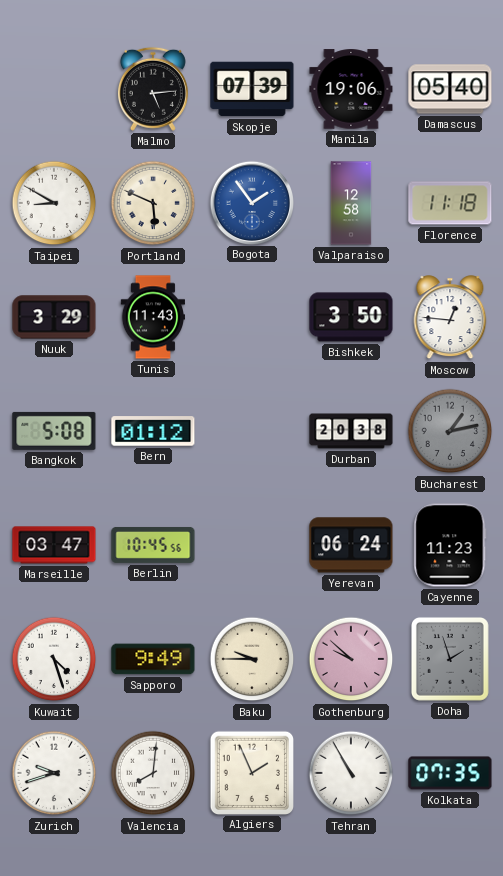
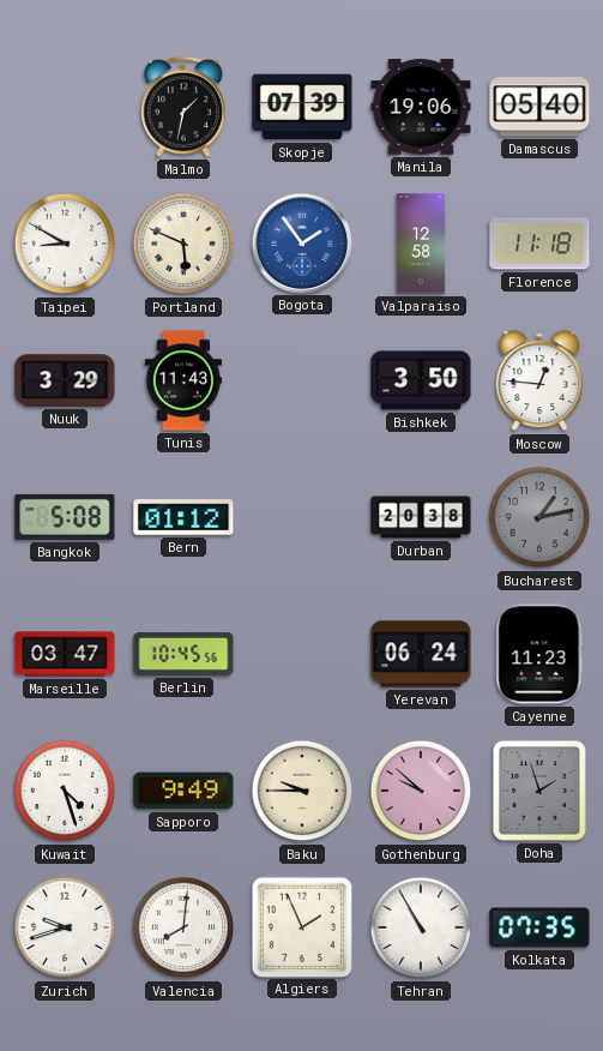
Malmo: 5:14 -> 1:32
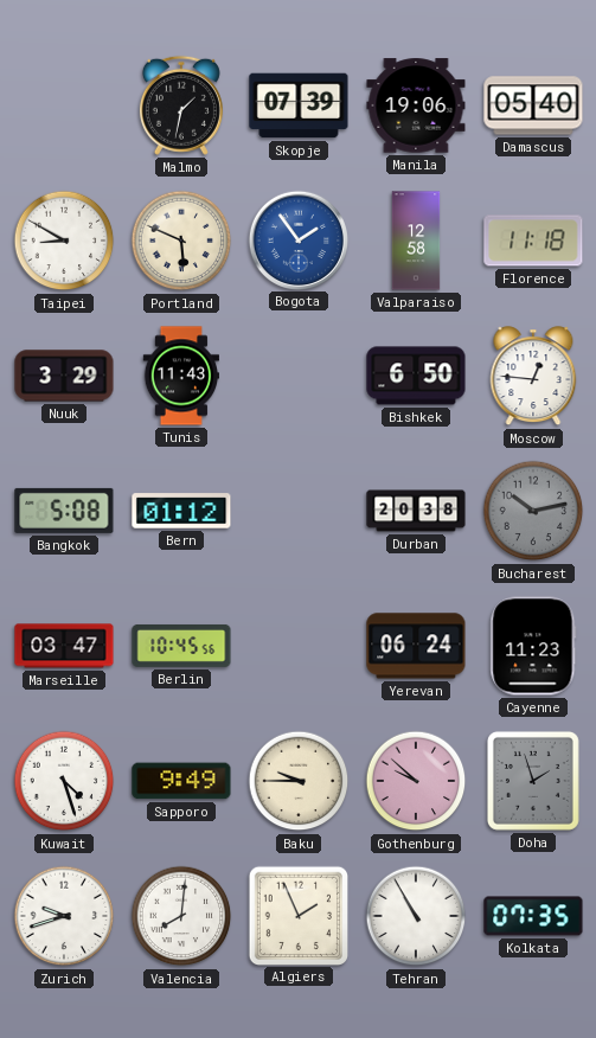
Bishkek: 3:50 -> 6:50
Bucharest: 1:13 -> 10:13
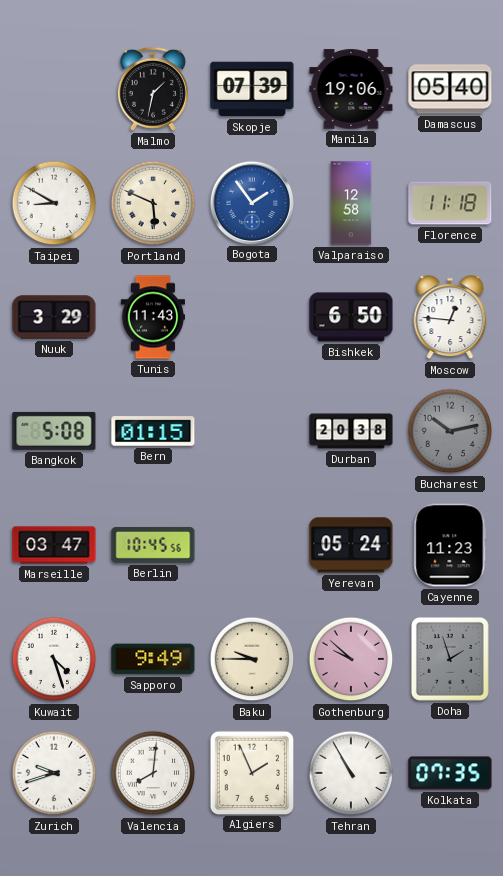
Bern: 01:12 -> 01:15
Yerevan: 06:24 -> 05:24
